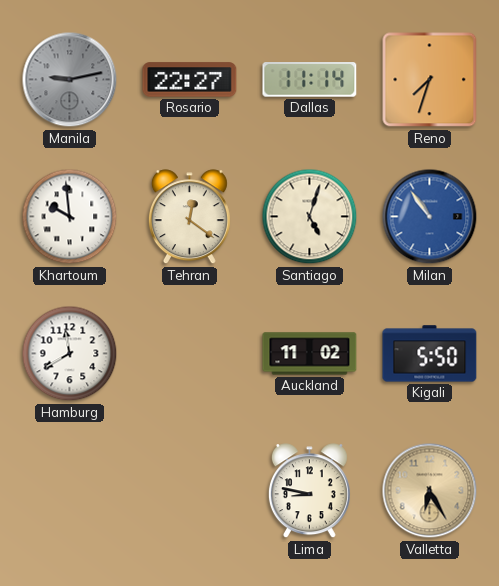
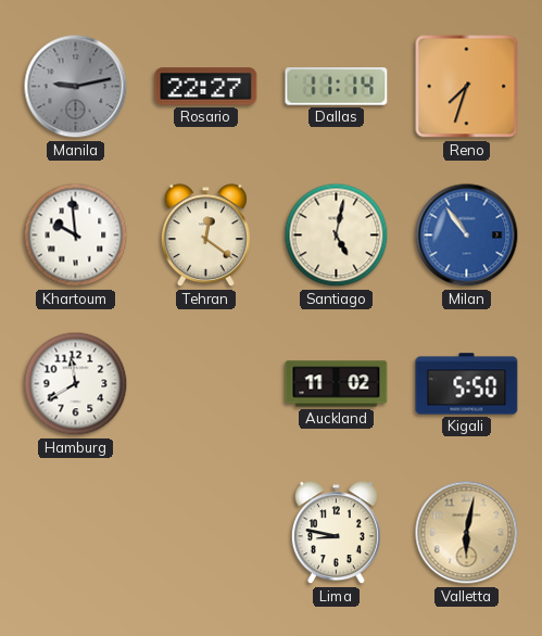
Santiago: 5:03 -> 5:02
Valletta: 6:25 -> 6:02
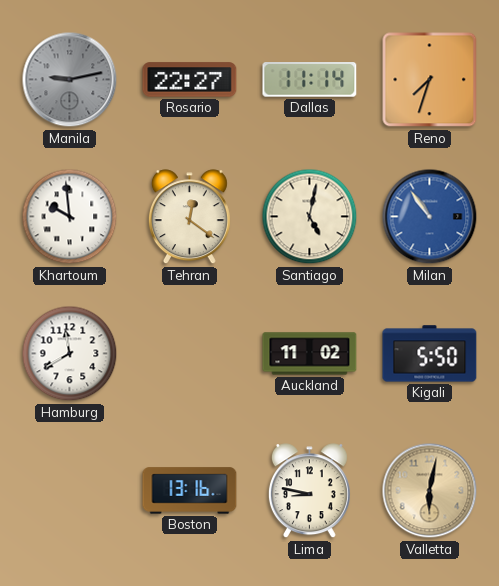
Boston: none -> 13:16
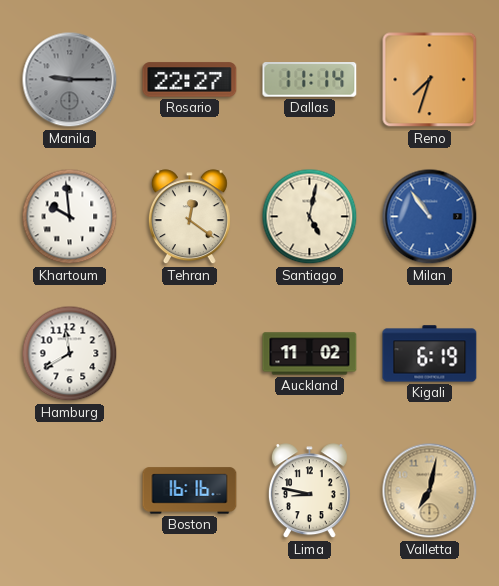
Manila: 9:13 -> 9:15
Kigali: 5:50 -> 6:19
Boston: 13:16 -> 16:16
Valletta: 6:02 -> 7:02
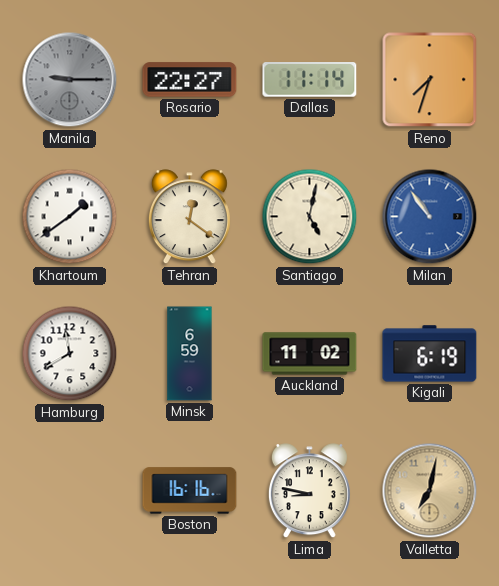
Khartoum: 9:59 -> 1:39
Minsk: none -> 6:59
